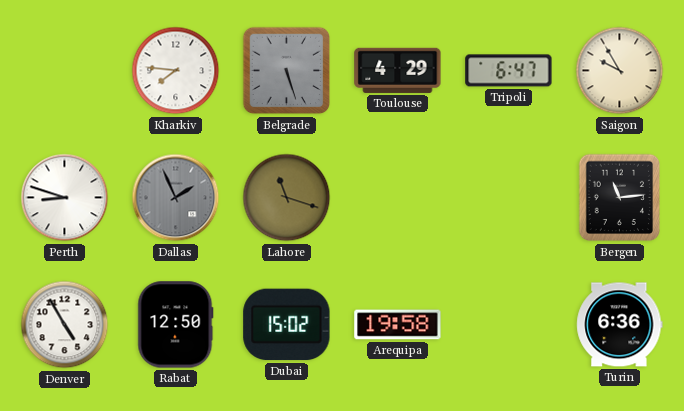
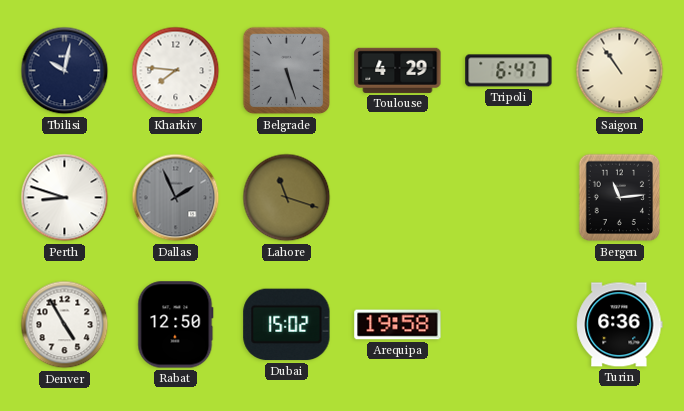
Tbilisi: none -> 10:02
Saigon: 9:55 -> 10:54
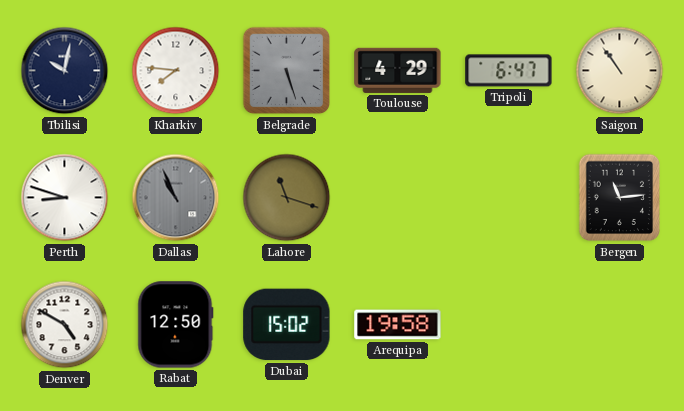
Dallas: 1:56 -> 10:56
Denver: 4:55 -> 4:50
Turin: 6:36 -> none
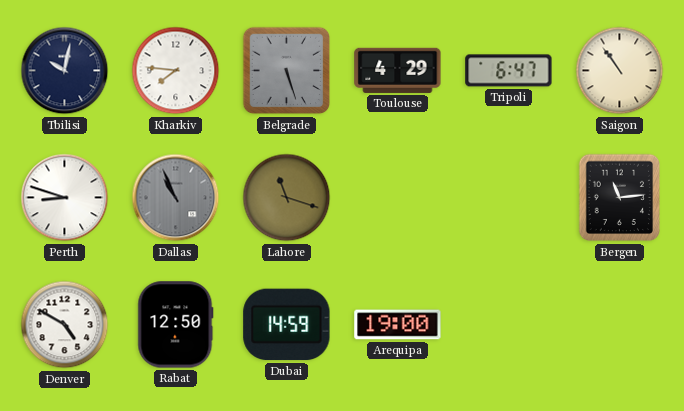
Dubai: 15:02 -> 14:59
Arequipa: 19:58 -> 19:00
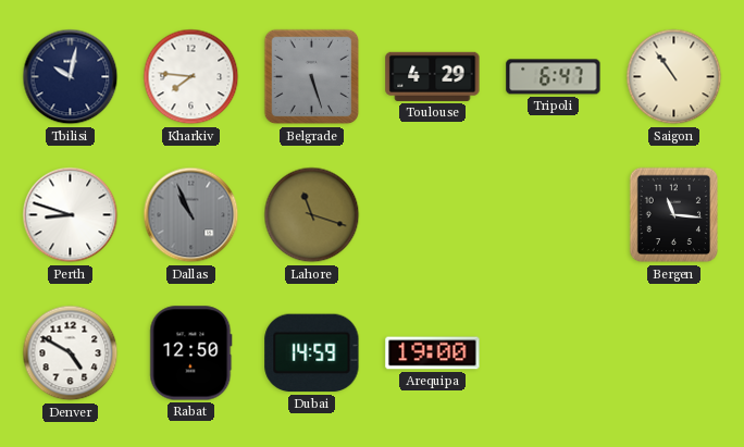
Bergen: 11:14 -> 11:16
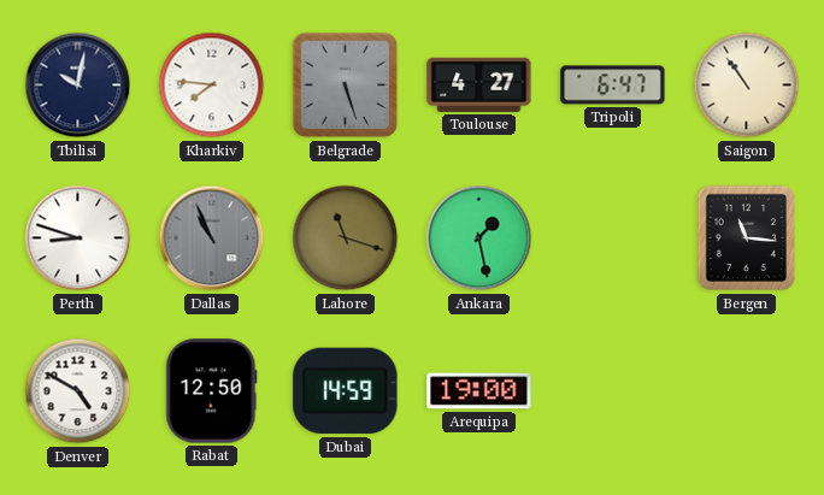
Toulouse: 4:29 -> 4:27
Ankara: none -> 1:28
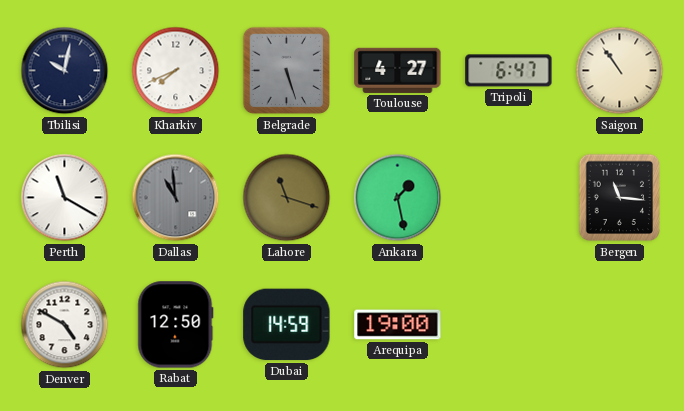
Kharkiv: 7:46 -> 7:41
Perth: 8:48 -> 11:20
Dallas: 10:56 -> 10:59
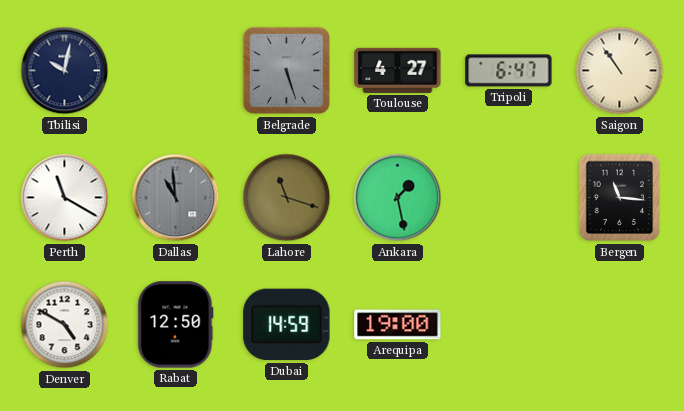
Kharkiv: 7:41 -> none
